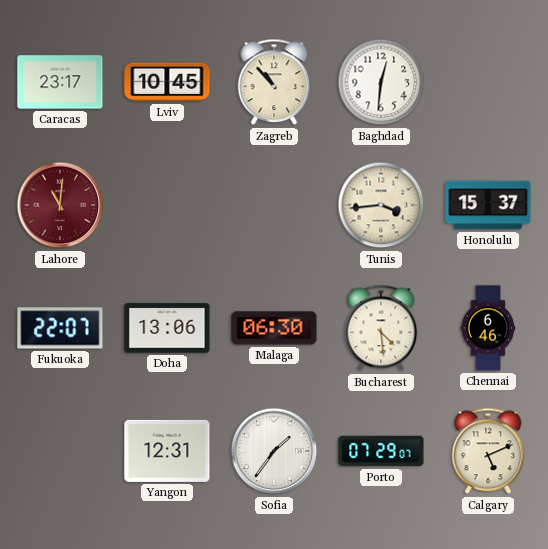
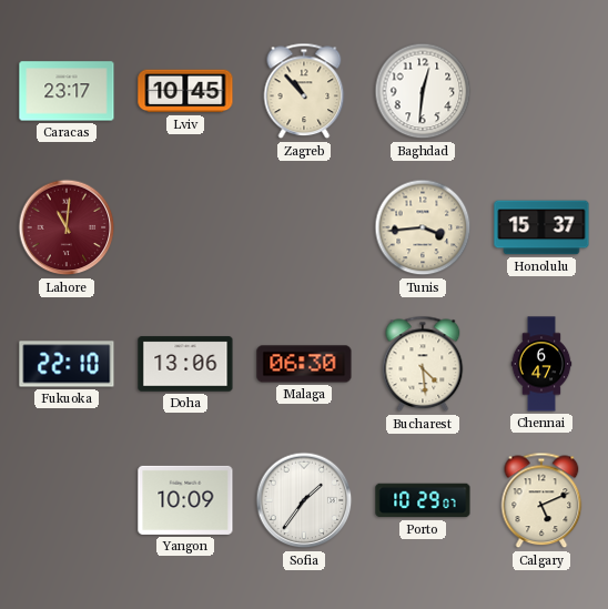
Fukuoka: 22:07 -> 22:10
Chennai: 6:46 -> 6:47
Yangon: 12:31 -> 10:09
Porto: 07:29 -> 10:29
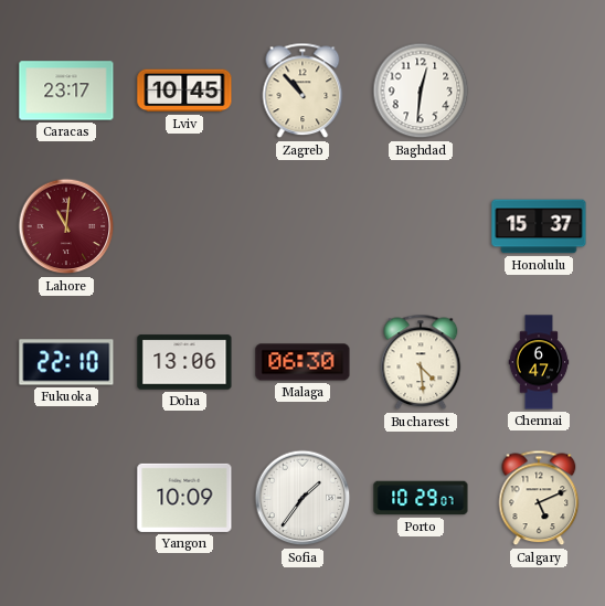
Tunis: 3:44 -> none
